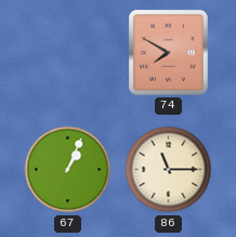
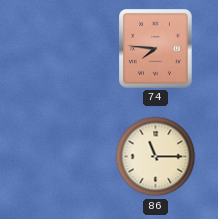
74: 7:50 -> 7:46
67: 1:04 -> none
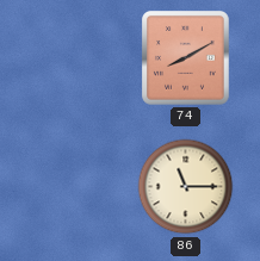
74: 7:46 -> 8:10
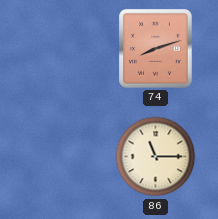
74: 8:10 -> 8:12
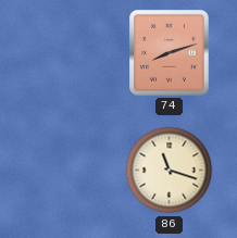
86: 11:15 -> 11:18
